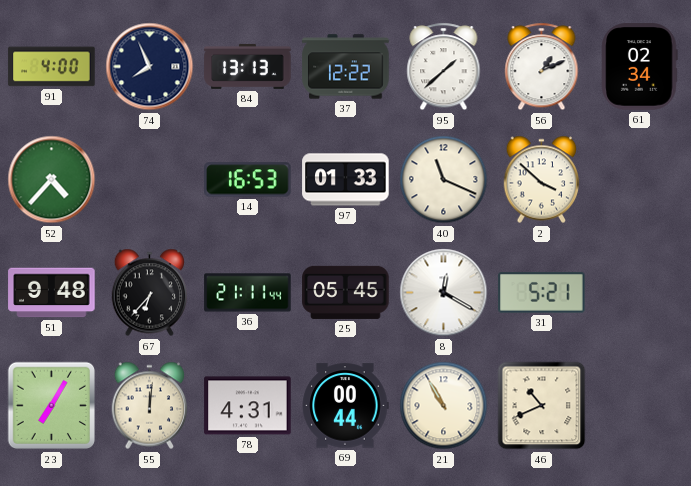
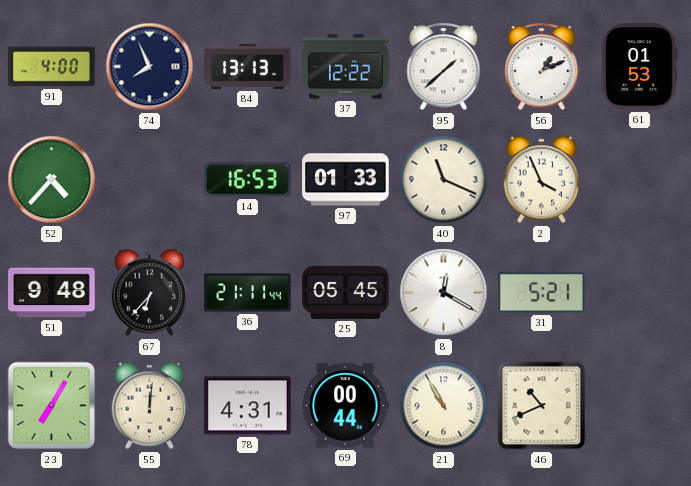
61: 02:34 -> 01:53
2: 3:52 -> 3:56
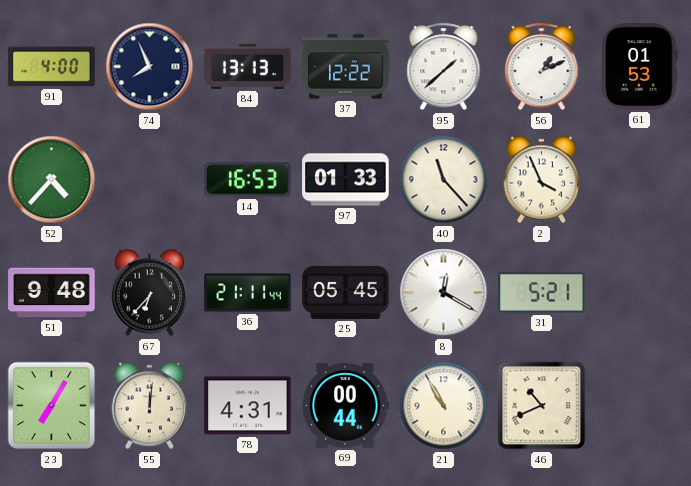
40: 11:19 -> 11:23
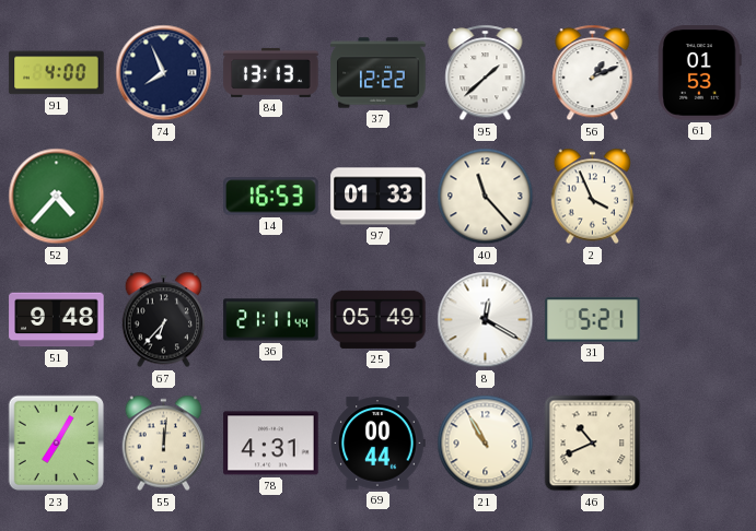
25: 05:45 -> 05:49
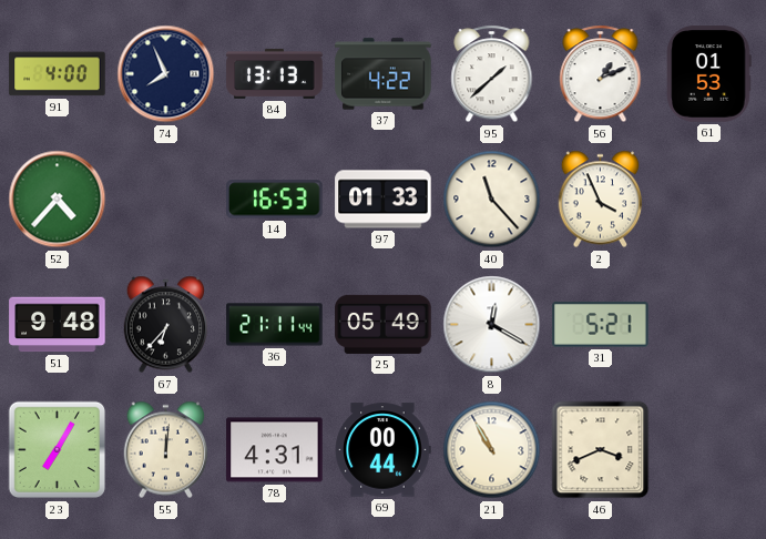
37: 12:22 -> 4:22
46: 10:41 -> 3:41
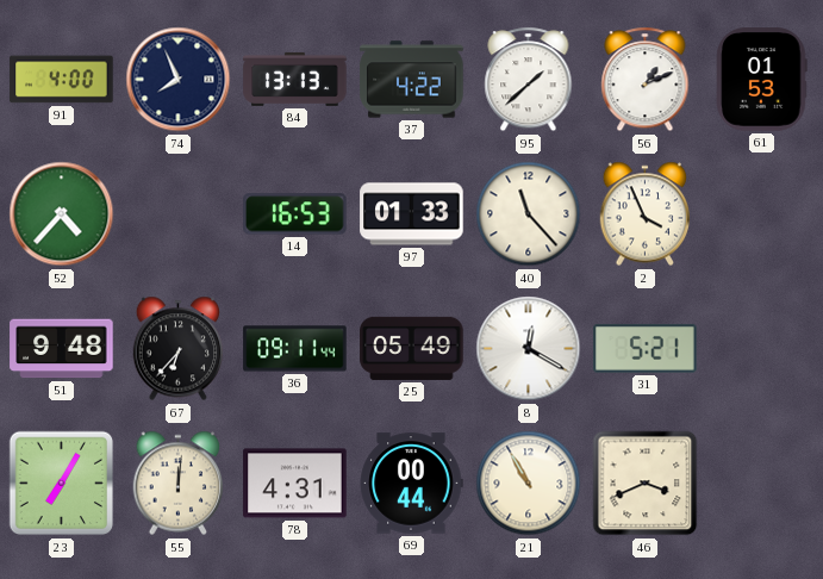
36: 21:11 -> 09:11
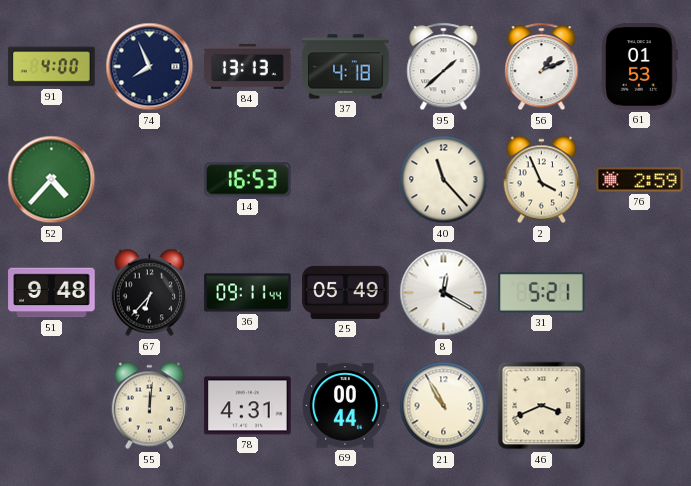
37: 4:22 -> 4:18
97: 01:33 -> none
76: none -> 2:59
23: 7:05 -> none
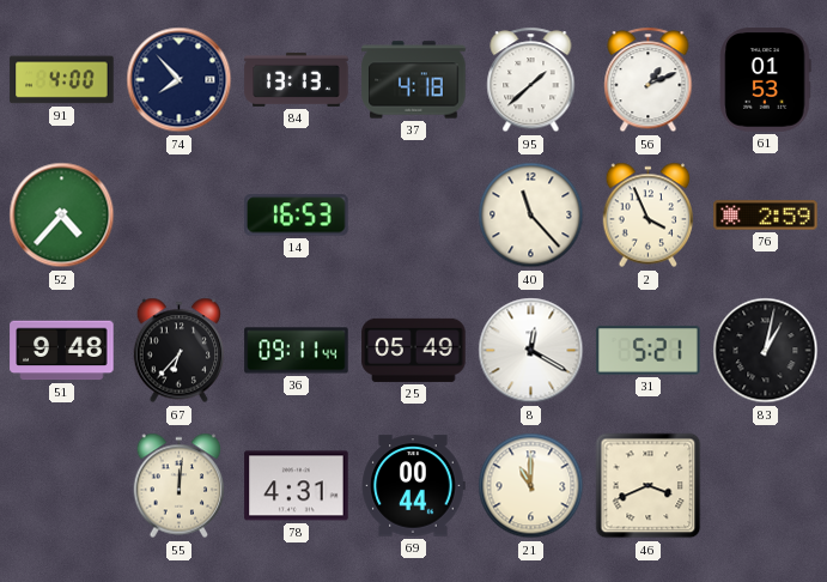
74: 7:56 -> 7:53
83: none -> 1:02
21: 10:55 -> 11:00
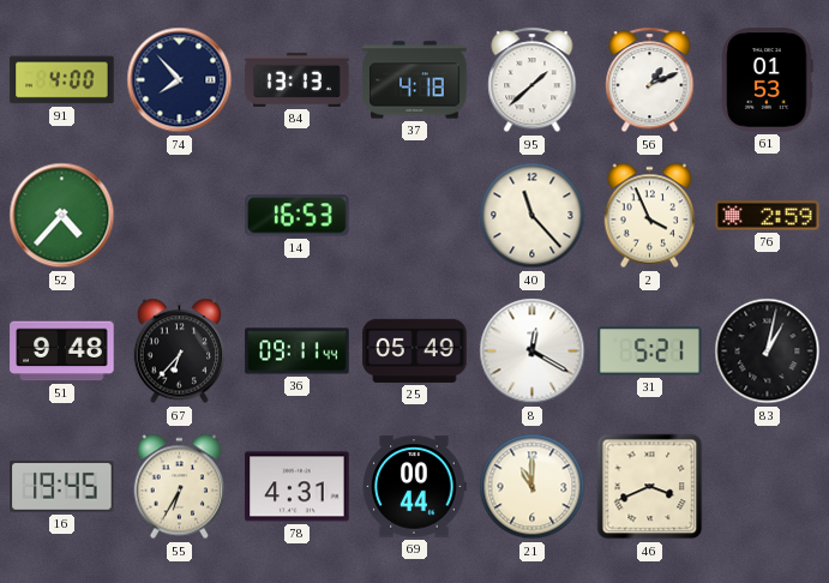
16: none -> 19:45
55: 12:01 -> 6:35
